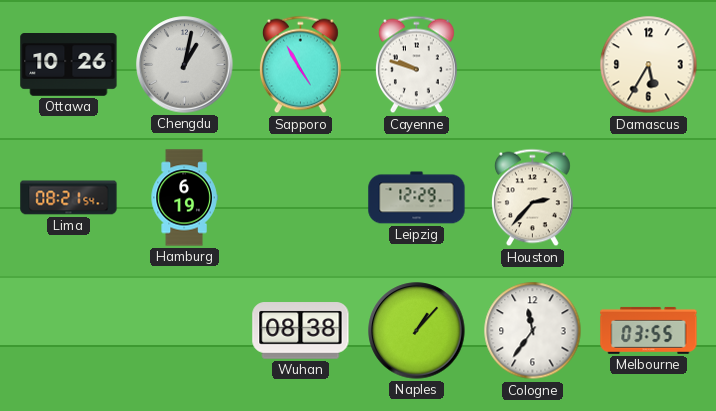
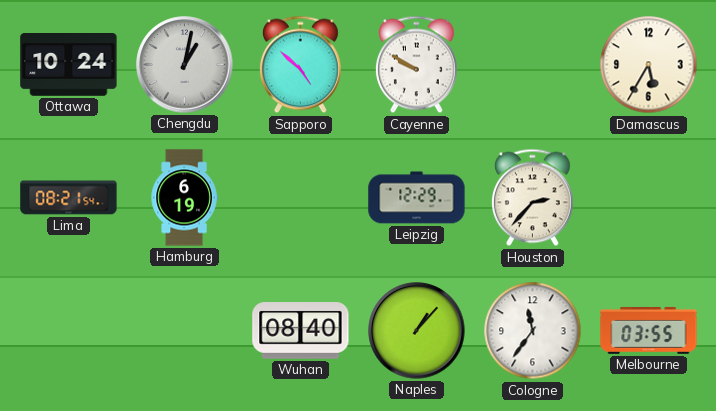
Ottawa: 10:26 -> 10:24
Sapporo: 4:55 -> 4:52
Cayenne: 9:48 -> 9:50
Wuhan: 08:38 -> 08:40
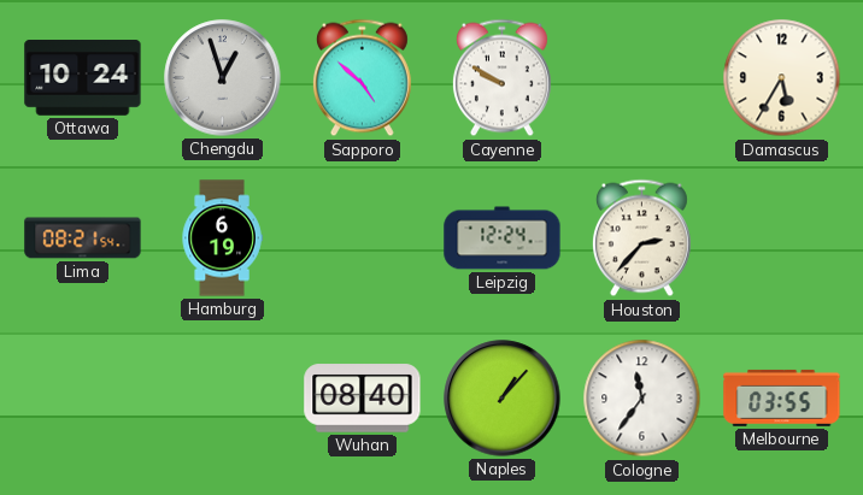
Chengdu: 1:02 -> 12:57
Leipzig: 12:29 -> 12:24
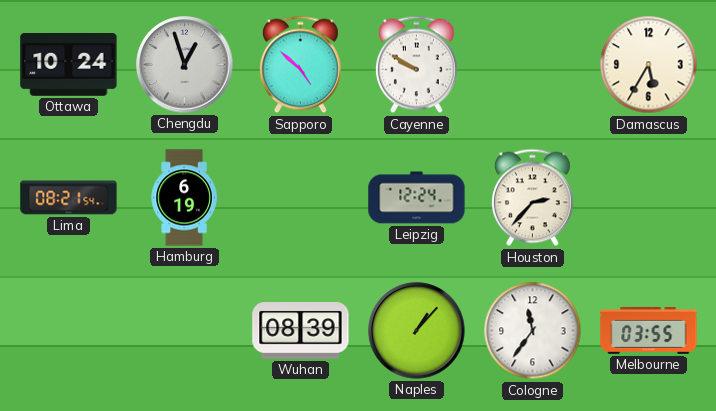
Wuhan: 08:40 -> 08:39
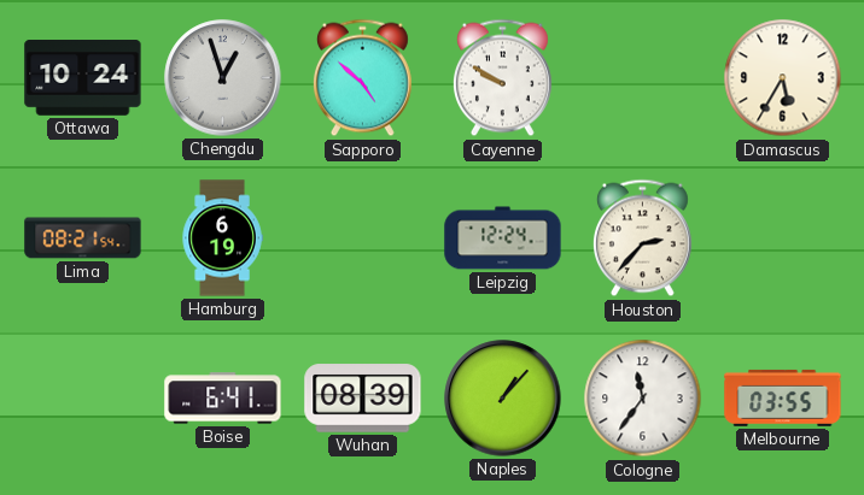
Boise: none -> 6:41
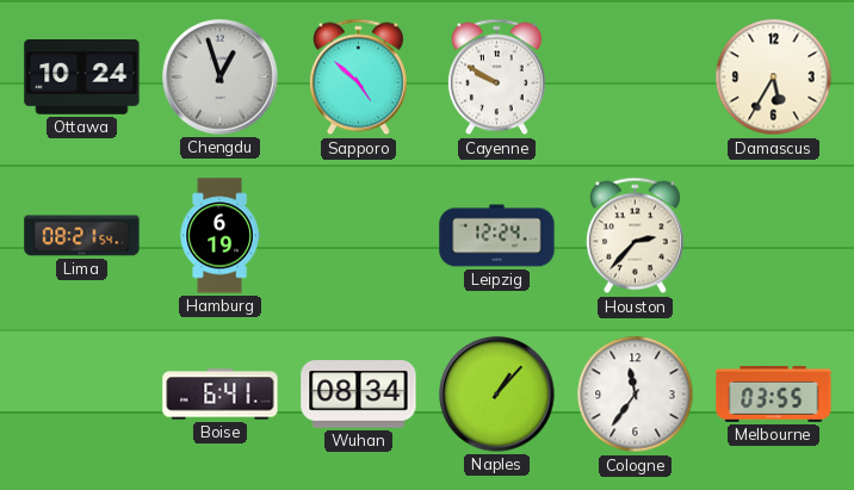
Wuhan: 08:39 -> 08:34
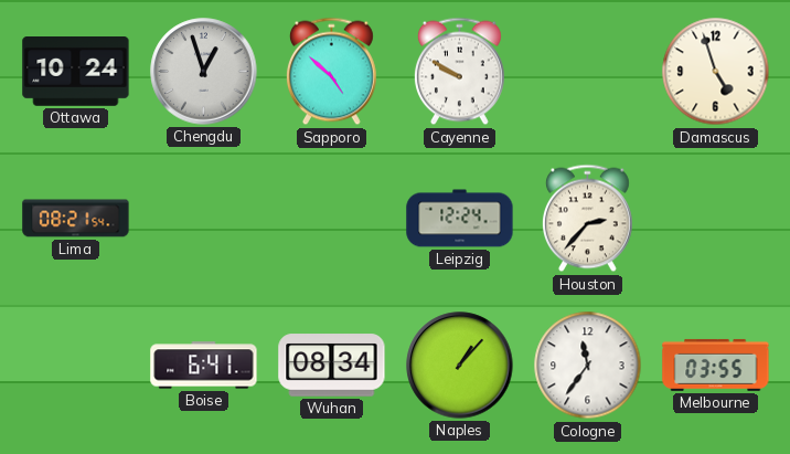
Damascus: 5:35 -> 4:57
Hamburg: 6:19 -> none
